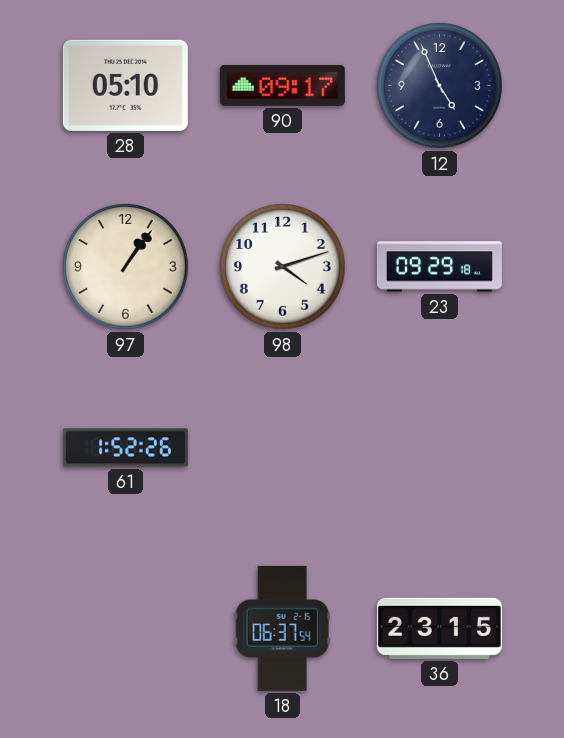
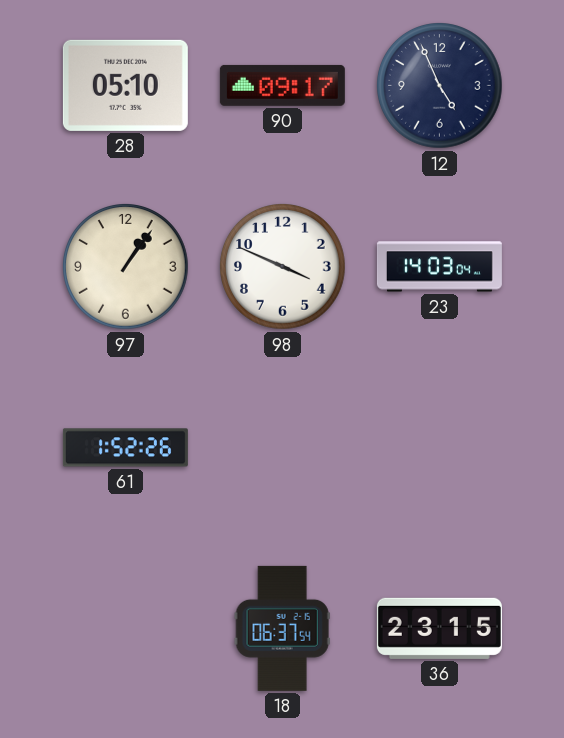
98: 4:12 -> 3:49
23: 09:29 -> 14:03
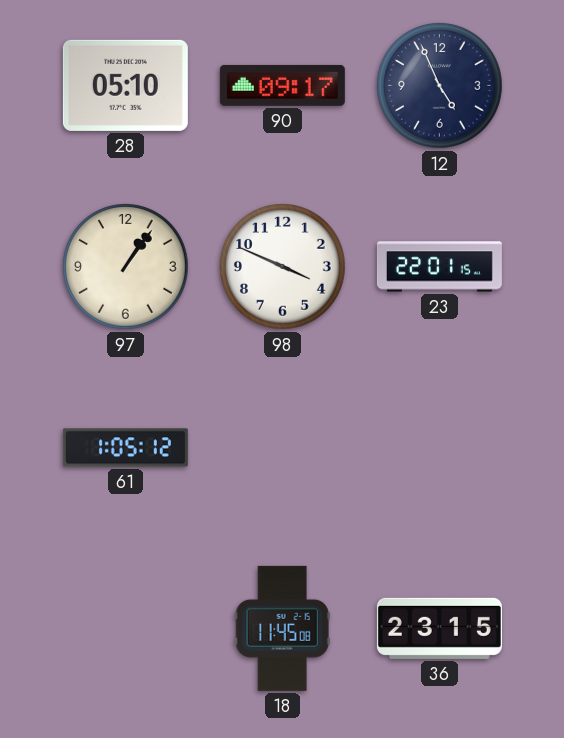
23: 14:03 -> 22:01
61: 1:52 -> 1:05
18: 06:37 -> 11:45
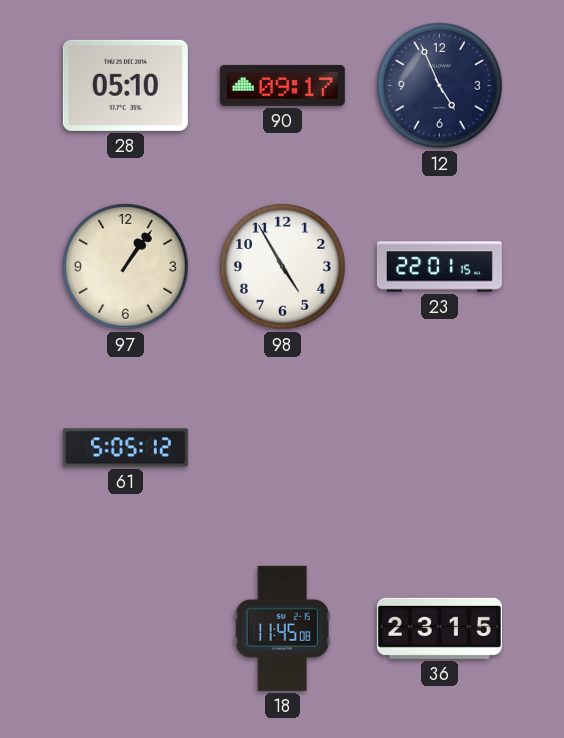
98: 3:49 -> 4:55
61: 1:05 -> 5:05
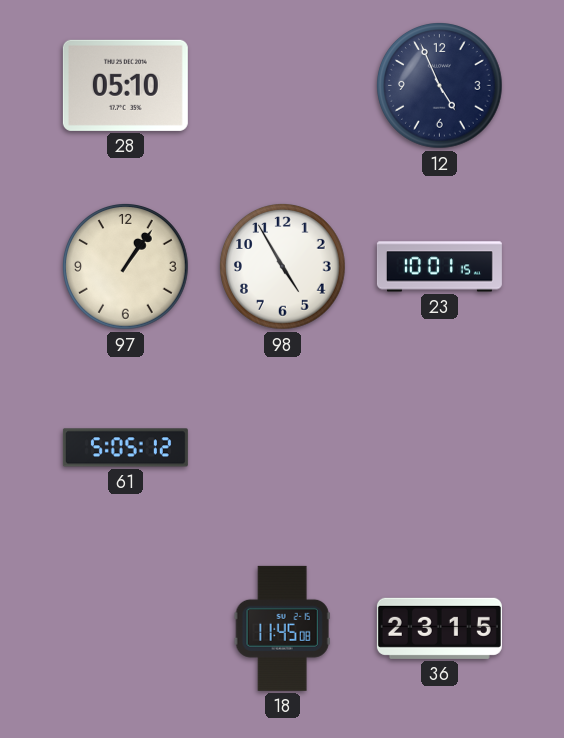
90: 09:17 -> none
23: 22:01 -> 10:01
